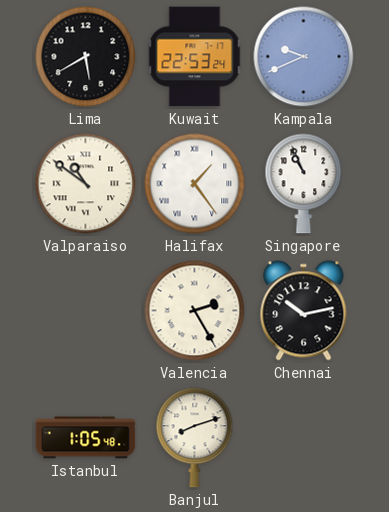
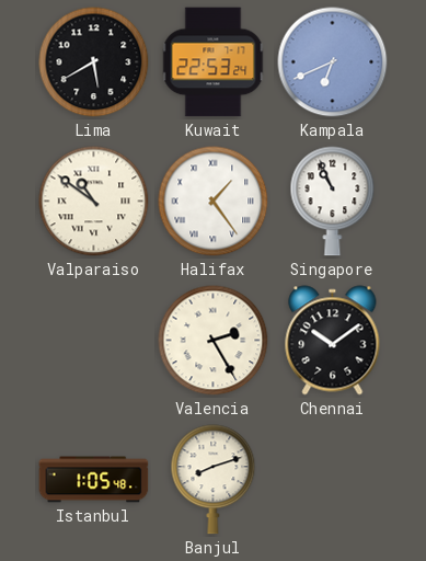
Kampala: 9:41 -> 6:41
Chennai: 10:13 -> 10:09
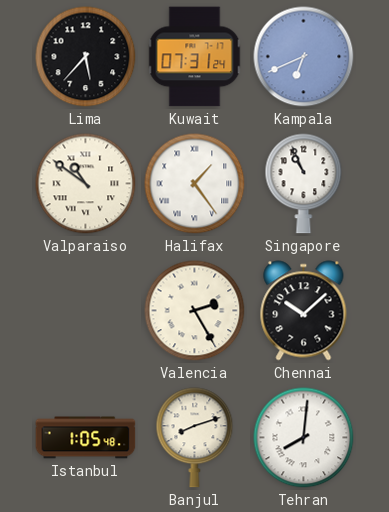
Lima: 5:40 -> 5:37
Kuwait: 22:53 -> 07:31
Chennai: 10:09 -> 10:08
Tehran: none -> 8:01
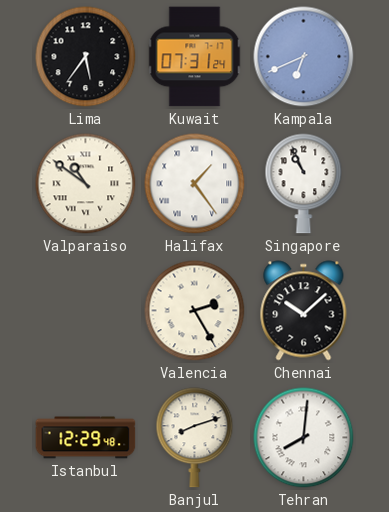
Lima: 5:37 -> 5:36
Istanbul: 1:05 -> 12:29
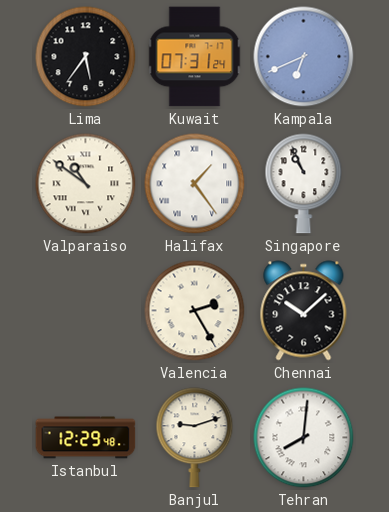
Banjul: 8:12 -> 9:12
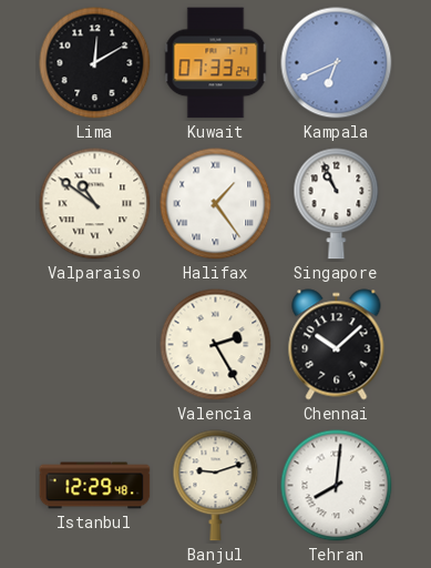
Lima: 5:36 -> 12:10
Kuwait: 07:31 -> 07:33
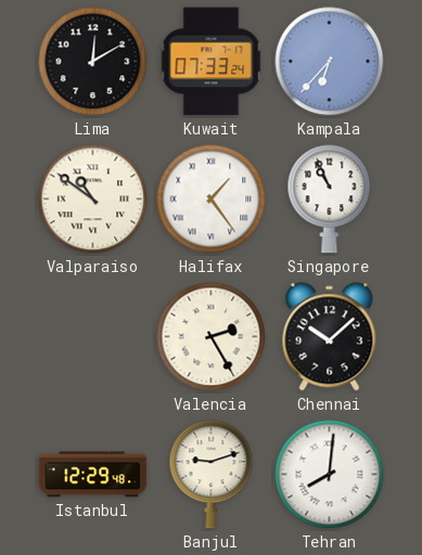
Kampala: 6:41 -> 6:37
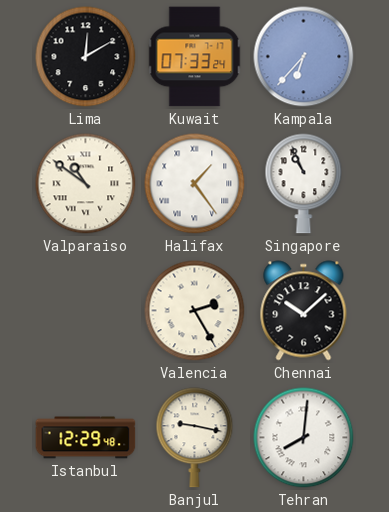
Banjul: 9:12 -> 9:17
